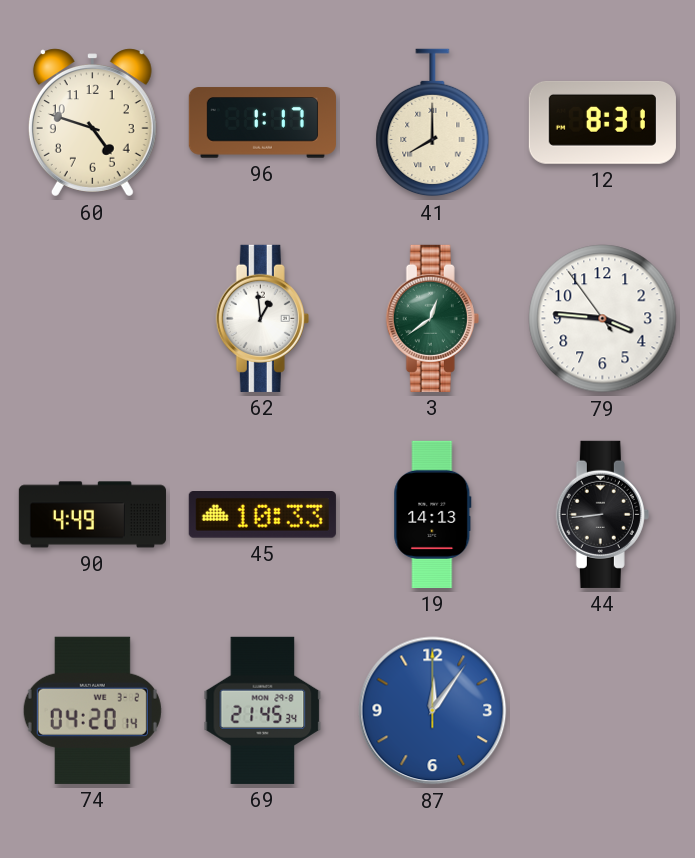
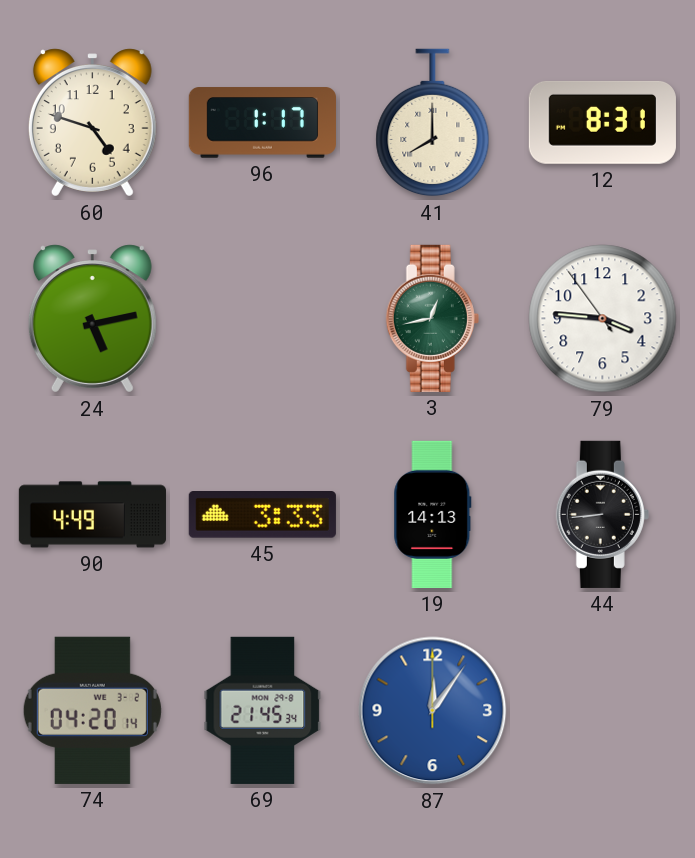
24: none -> 5:13
62: 12:59 -> none
3: 12:39 -> 12:43
45: 10:33 -> 3:33
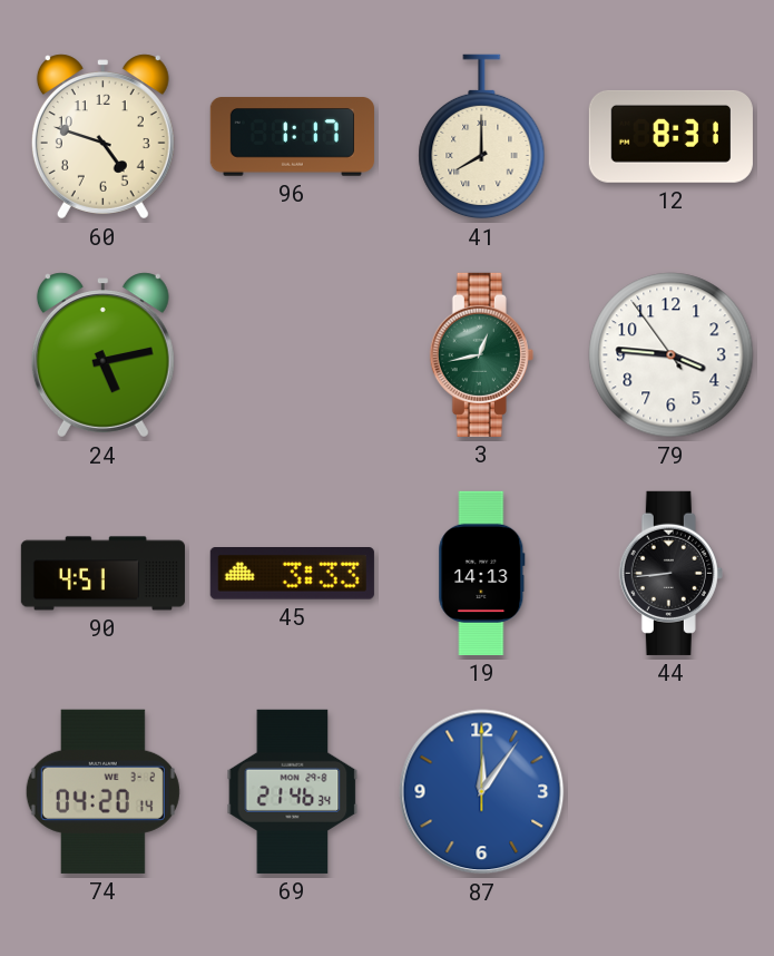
90: 4:49 -> 4:51
69: 21:45 -> 21:46
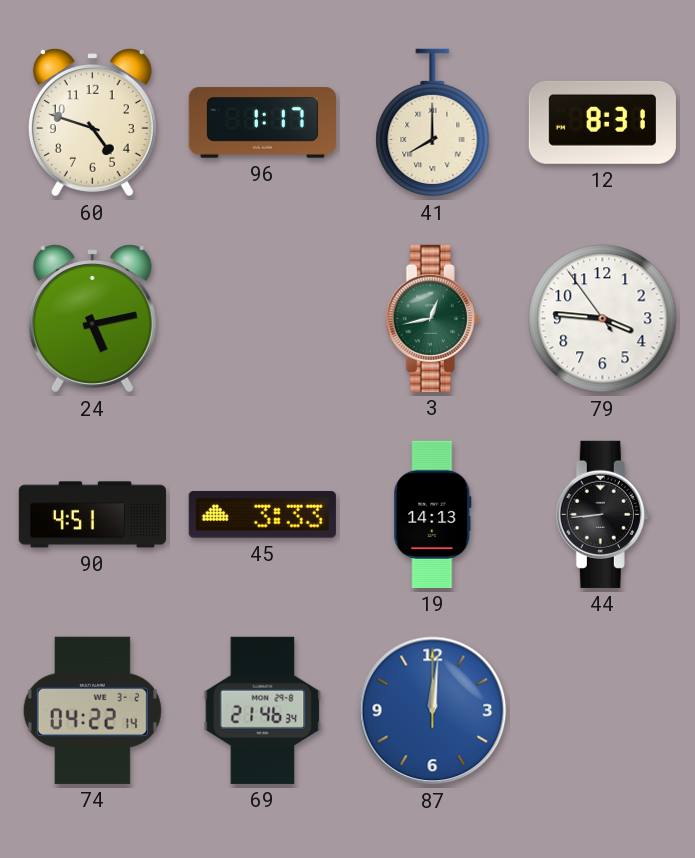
74: 04:20 -> 04:22
87: 12:06 -> 12:01
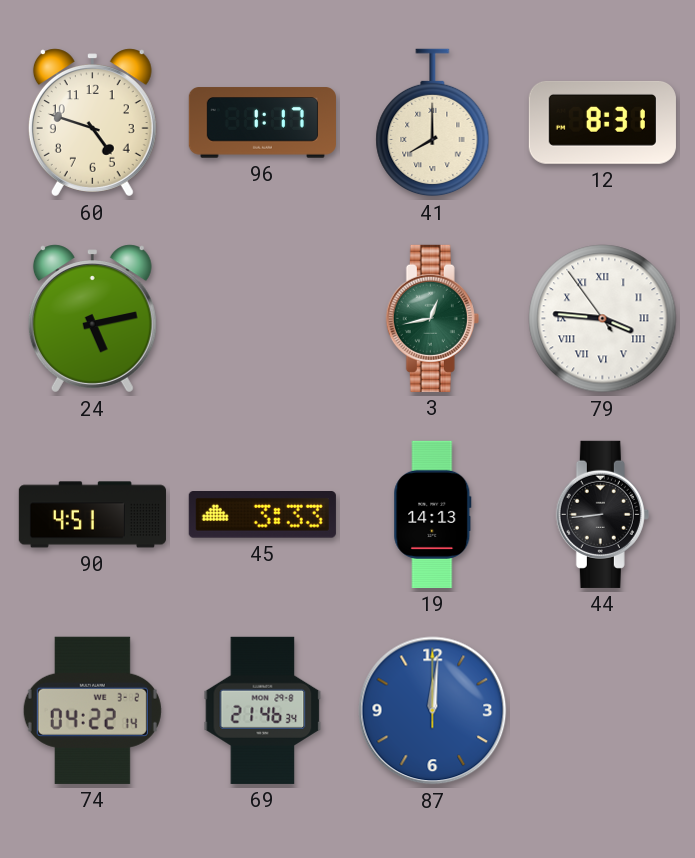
79 numerals: Arabic -> Roman
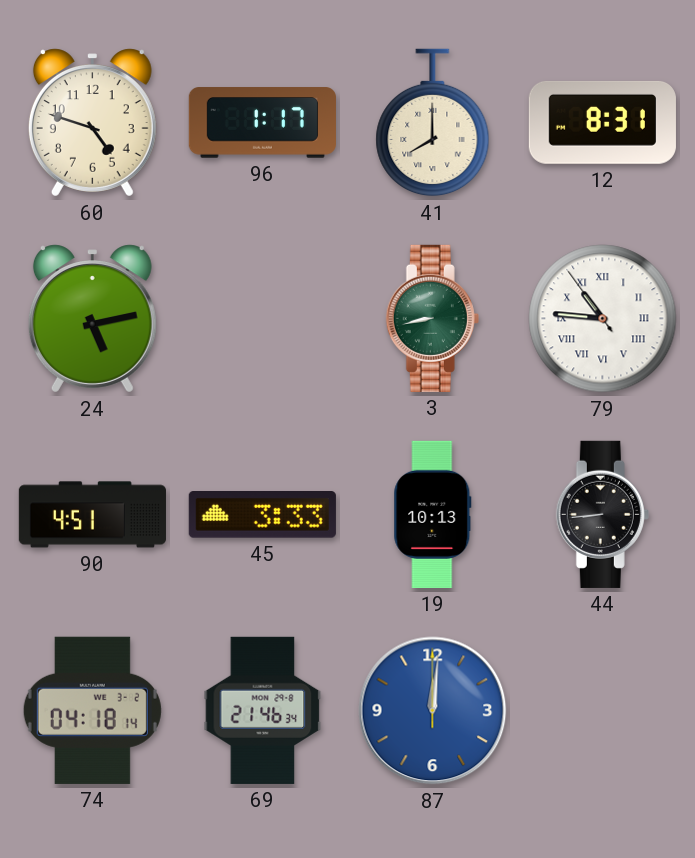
3: 12:43 -> 8:43
79: 3:45 -> 10:45
19: 14:13 -> 10:13
74: 04:22 -> 04:18
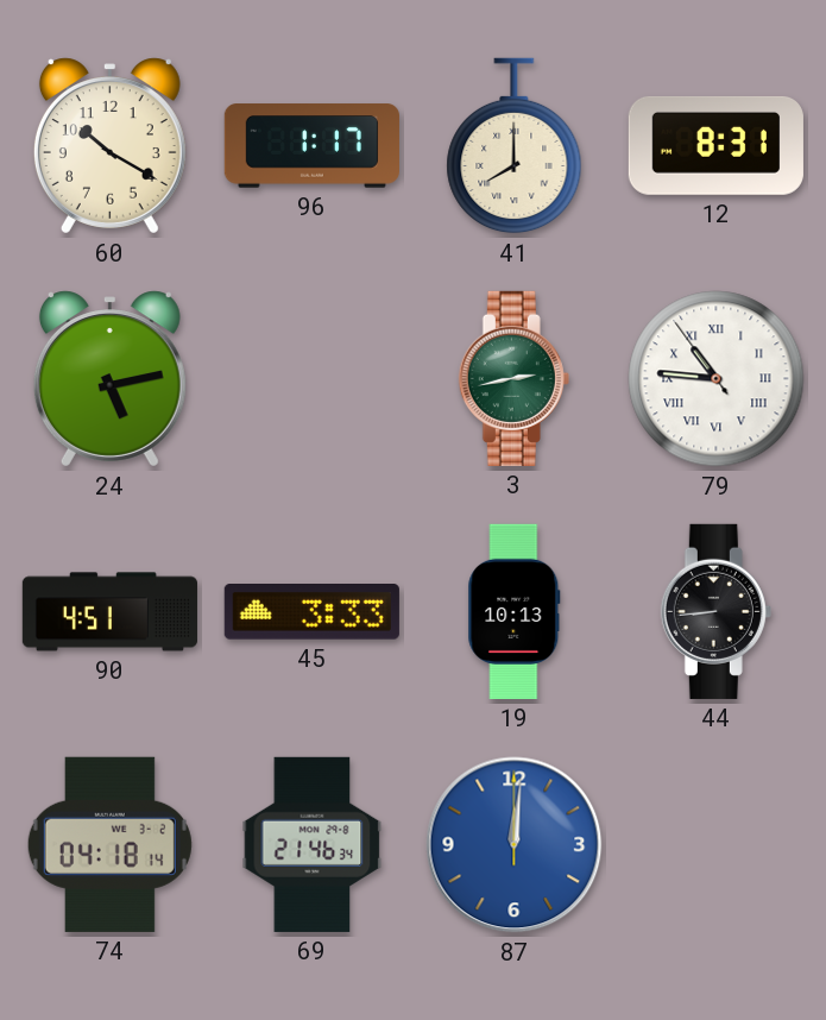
60: 4:48 -> 10:20
3: 8:43 -> 2:43
